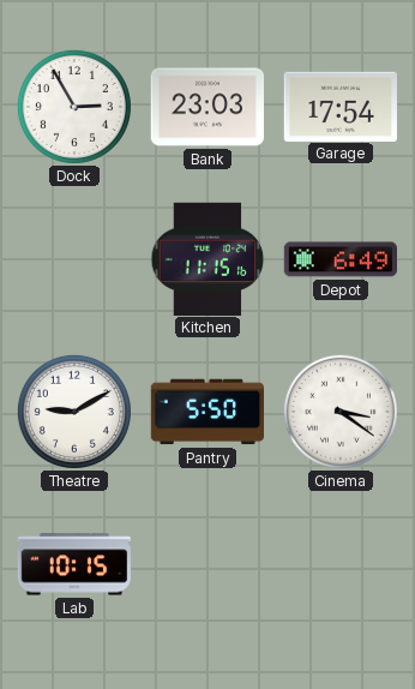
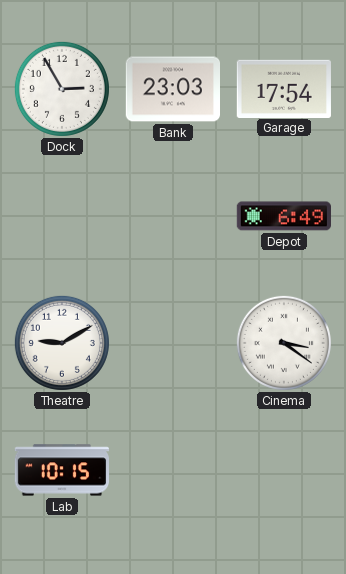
Kitchen: 11:15 -> none
Pantry: 5:50 -> none
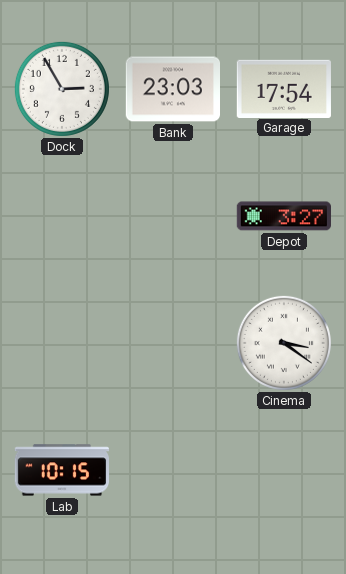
Depot: 6:49 -> 3:27
Theatre: 9:10 -> none
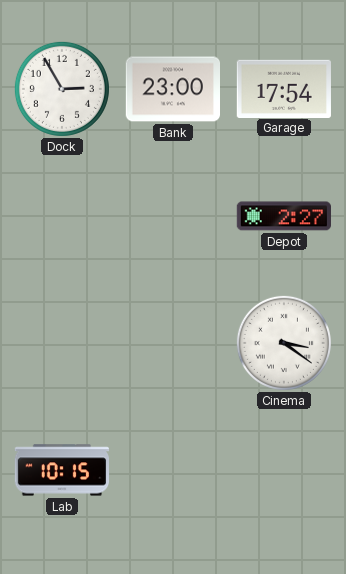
Bank: 23:03 -> 23:00
Depot: 3:27 -> 2:27
